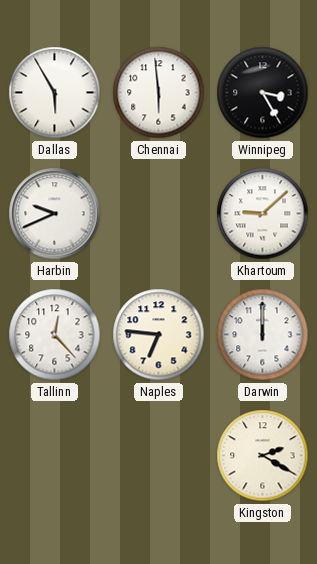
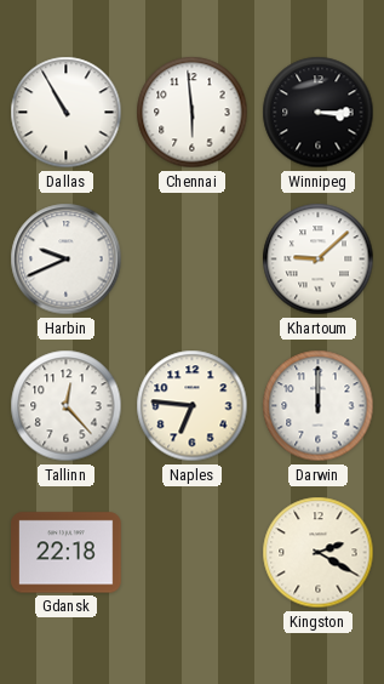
Dallas: 5:55 -> 10:55
Winnipeg: 3:25 -> 3:15
Gdansk: none -> 22:18
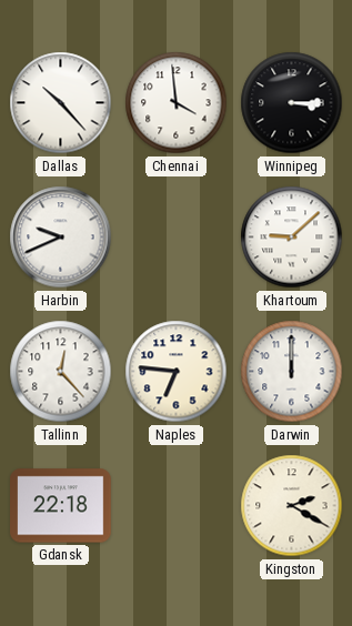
Dallas: 10:55 -> 10:23
Chennai: 5:59 -> 3:59
